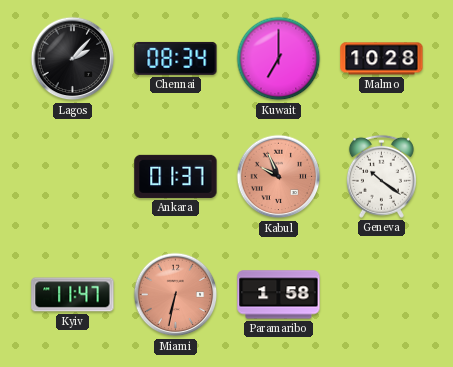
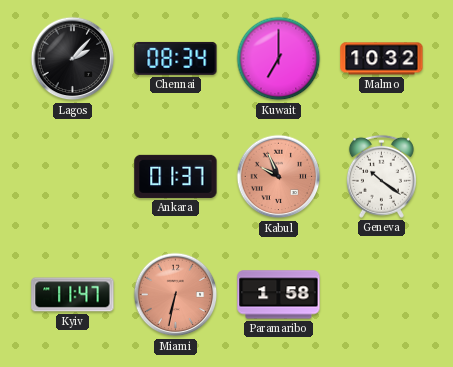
Malmo: 10:28 -> 10:32
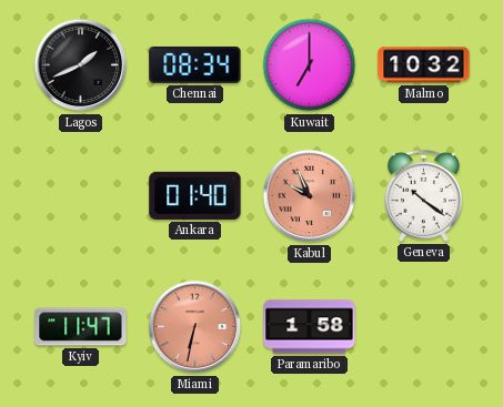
Lagos: 2:07 -> 1:41
Ankara: 01:37 -> 01:40
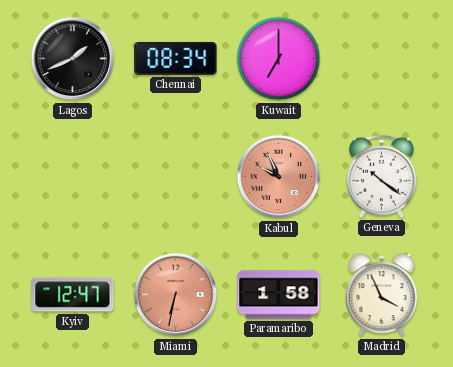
Malmo: 10:32 -> none
Ankara: 01:40 -> none
Kyiv: 11:47 -> 12:47
Madrid: none -> 3:56
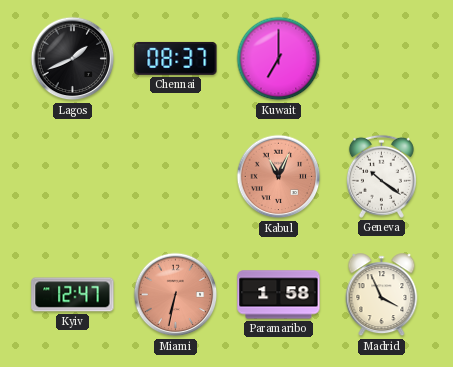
Chennai: 08:34 -> 08:37
Kabul: 9:56 -> 11:04
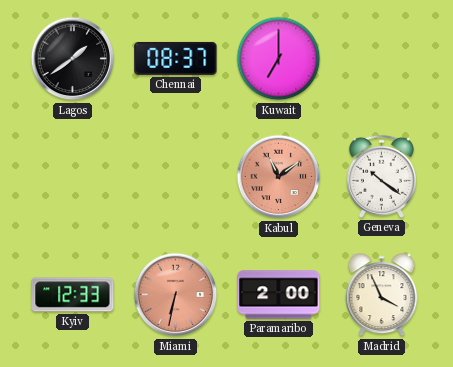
Lagos: 1:41 -> 1:39
Kabul: 11:04 -> 11:09
Kyiv: 12:47 -> 12:33
Paramaribo: 1:58 -> 2:00
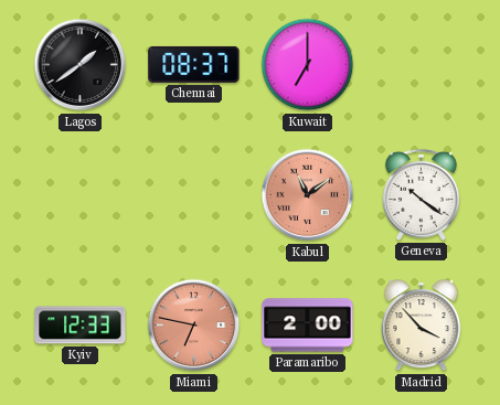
Miami: 6:32 -> 6:47
Madrid: 3:56 -> 3:53
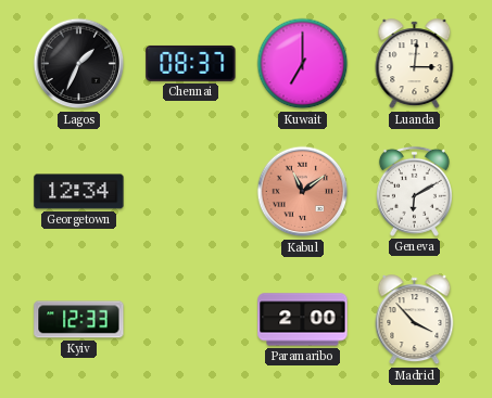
Lagos: 1:39 -> 1:34
Luanda: none -> 3:01
Georgetown: none -> 12:34
Geneva: 10:21 -> 6:10
Miami: 6:47 -> none
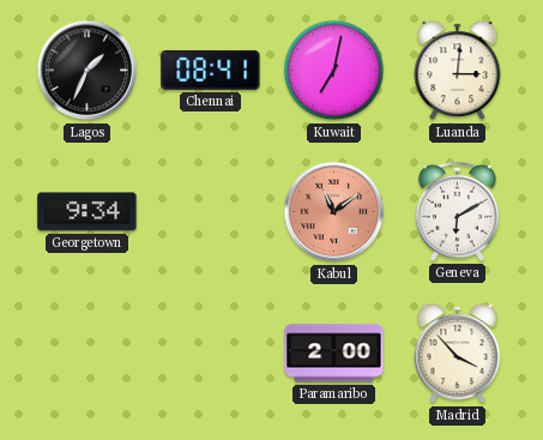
Chennai: 08:37 -> 08:41
Kuwait: 7:00 -> 7:02
Georgetown: 12:34 -> 9:34
Kyiv: 12:33 -> none
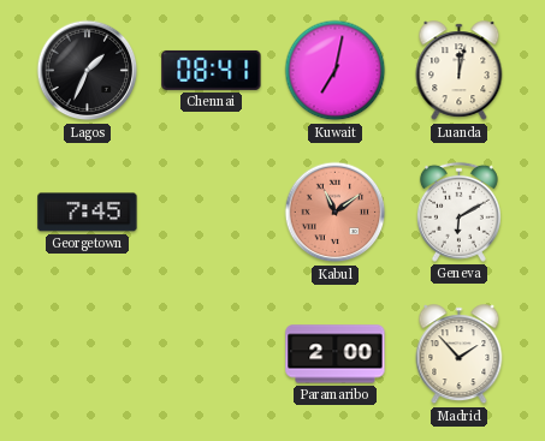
Luanda: 3:01 -> 12:02
Georgetown: 9:34 -> 7:45
Madrid: 3:53 -> 1:53
